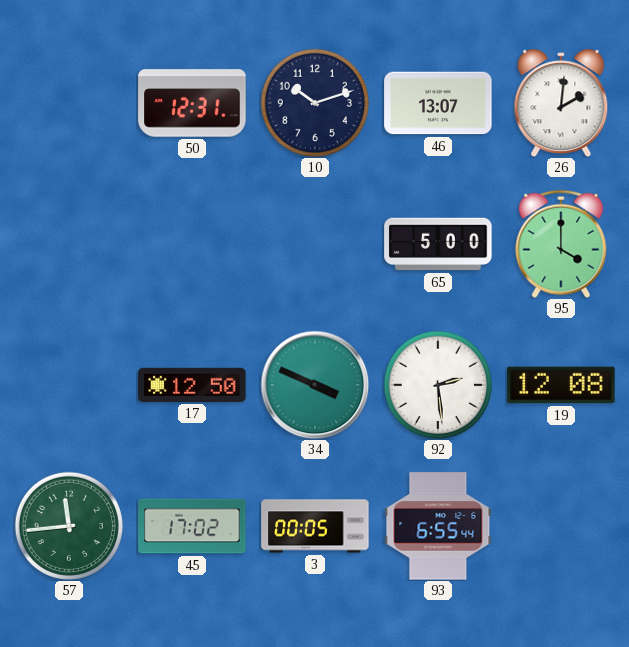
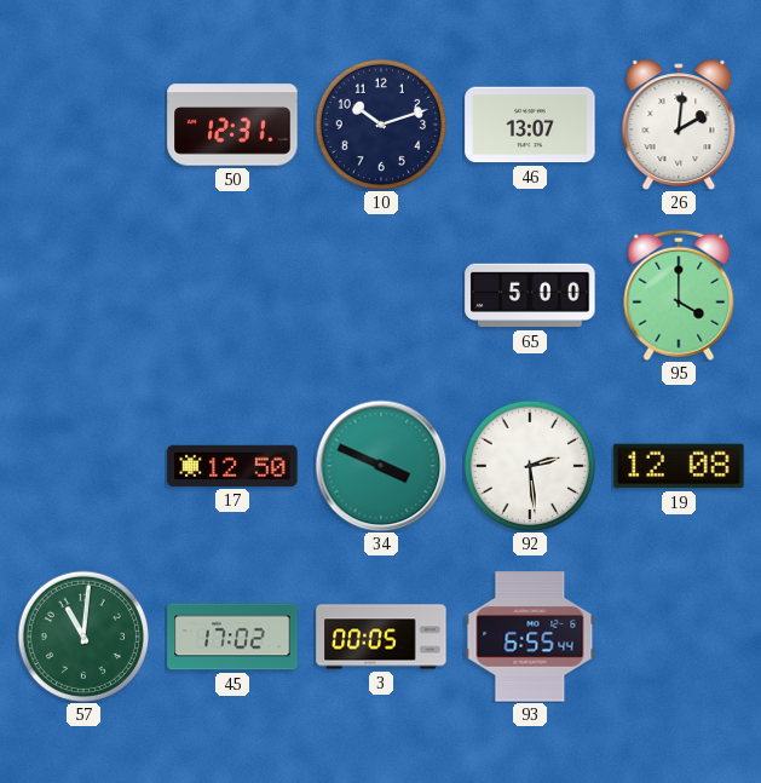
57: 11:44 -> 11:01
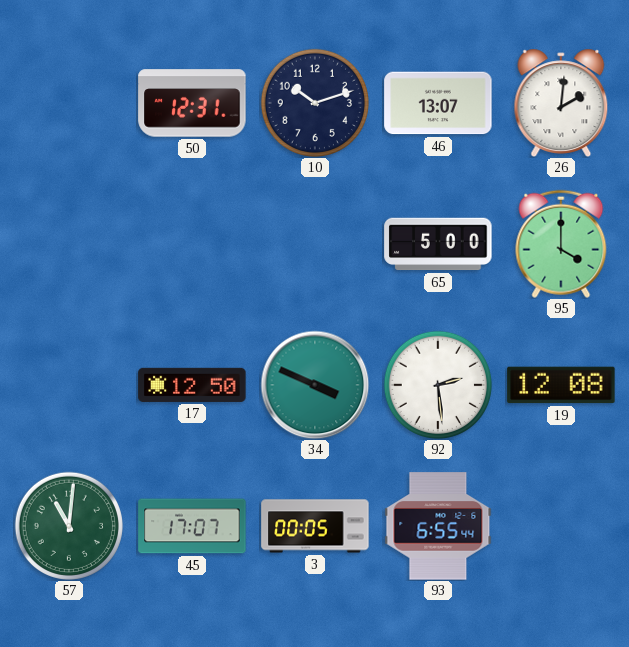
45: 17:02 -> 17:07
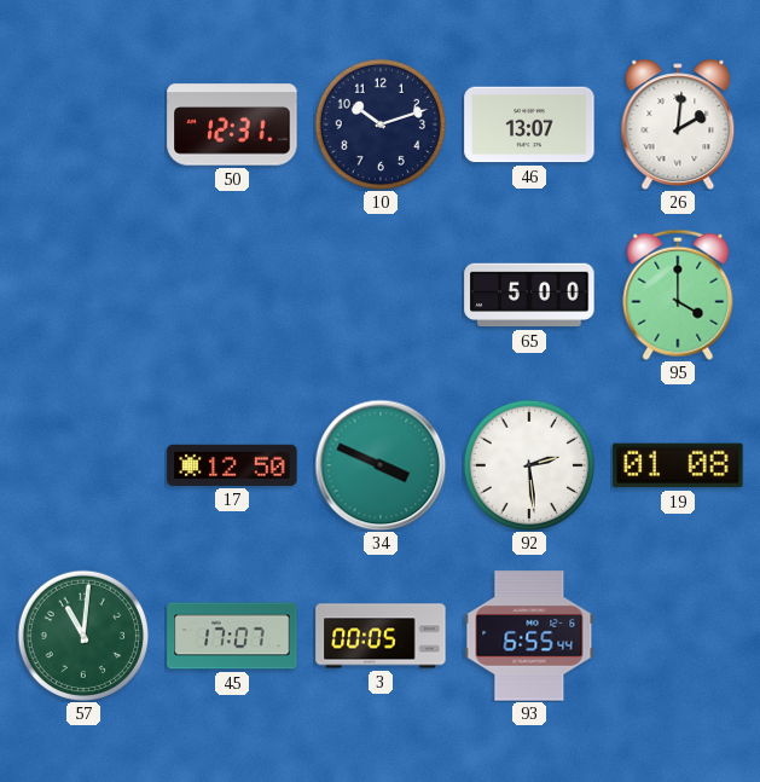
19: 12:08 -> 01:08
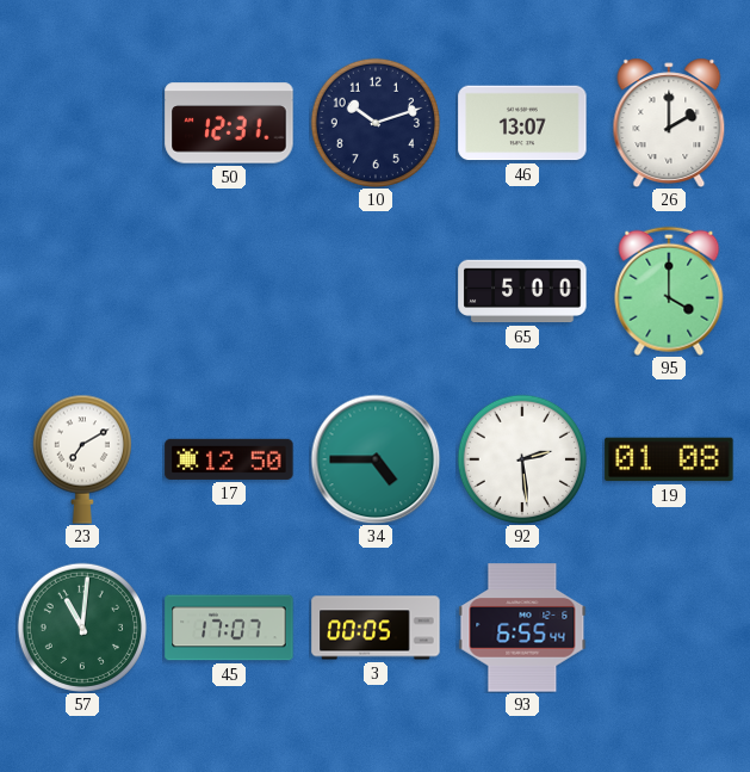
26: 2:01 -> 2:00
23: none -> 7:10
34: 3:49 -> 4:45
